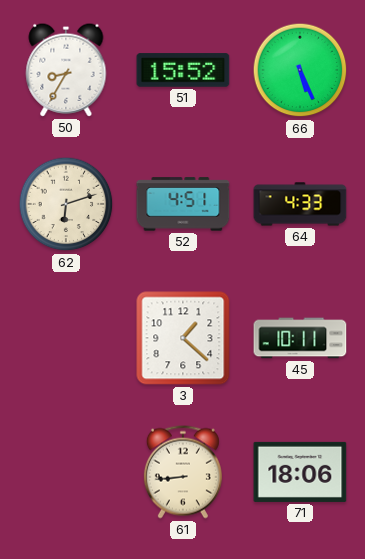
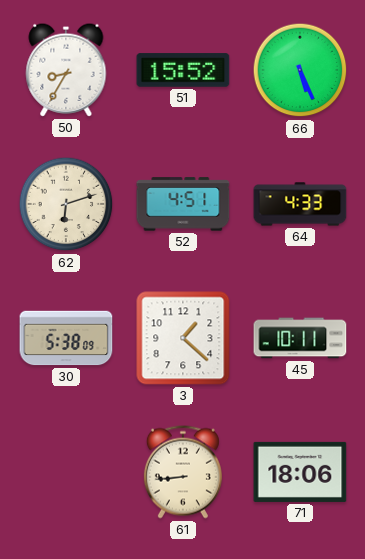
30: none -> 5:38
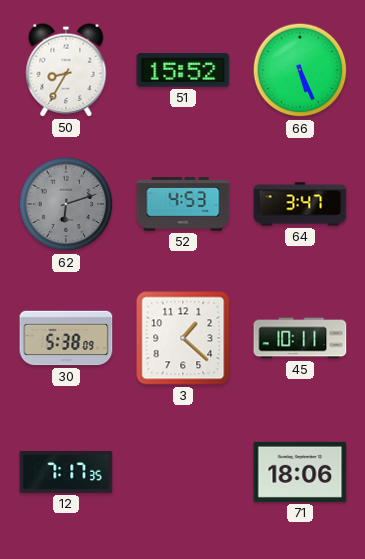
62 dial: cream -> grey
52: 4:51 -> 4:53
64: 4:33 -> 3:47
12: none -> 7:17
61: 8:44 -> none
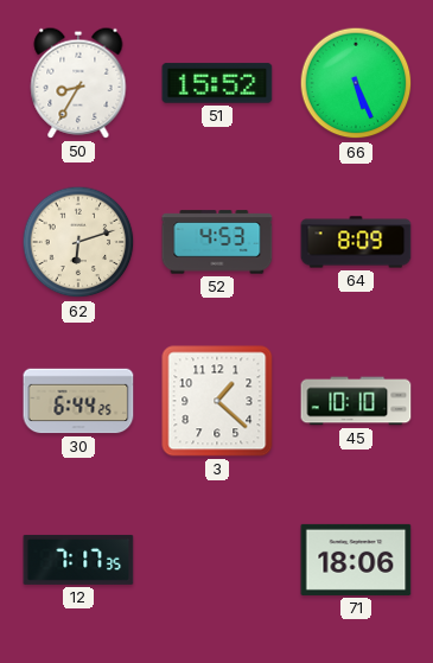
62 dial: grey -> cream
64: 3:47 -> 8:09
30: 5:38 -> 6:44
45: 10:11 -> 10:10
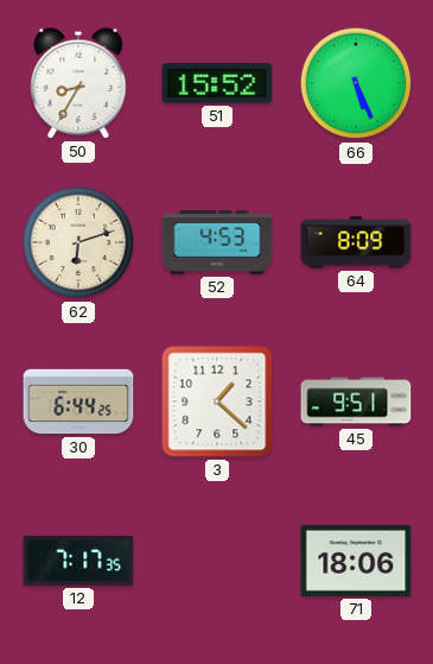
45: 10:10 -> 9:51
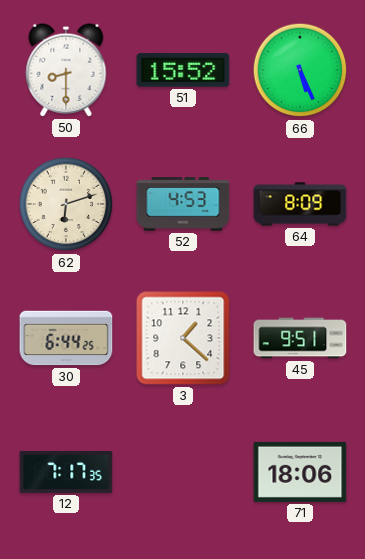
50: 8:35 -> 8:30
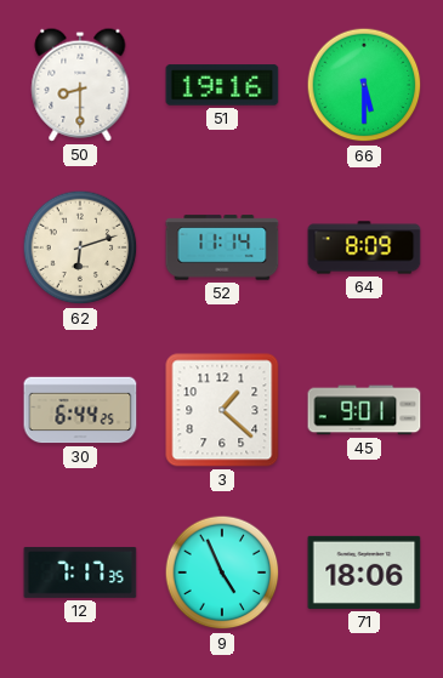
51: 15:52 -> 19:16
66: 5:26 -> 5:30
52: 4:53 -> 11:14
45: 9:51 -> 9:01
9: none -> 4:56
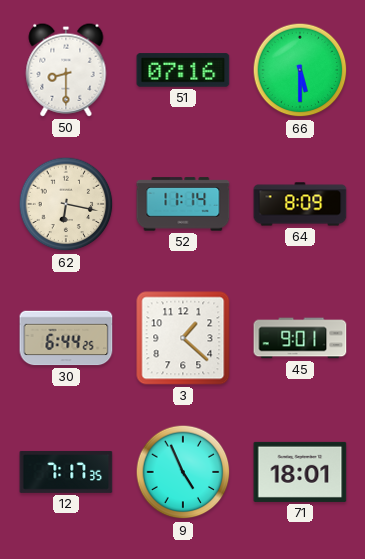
51: 19:16 -> 07:16
62: 6:12 -> 6:17
71: 18:06 -> 18:01
